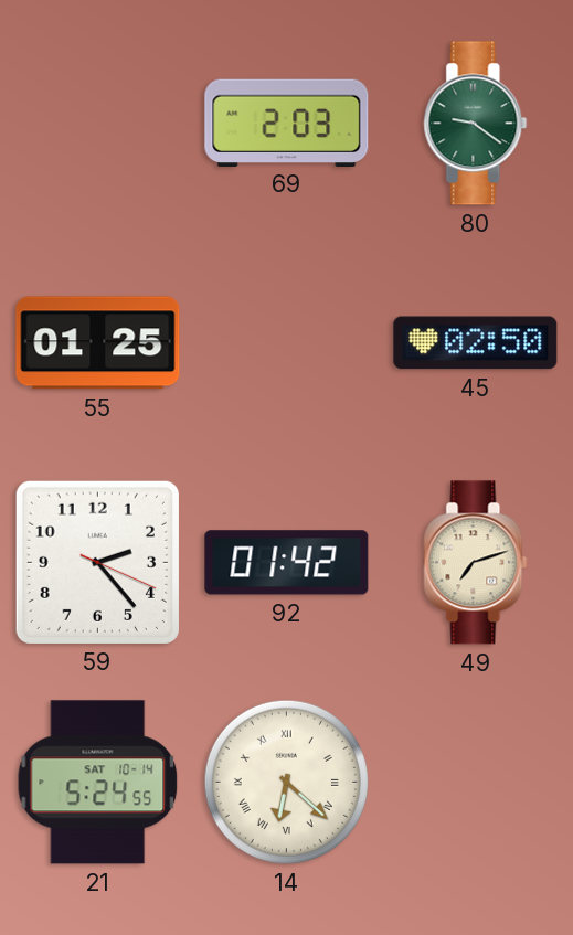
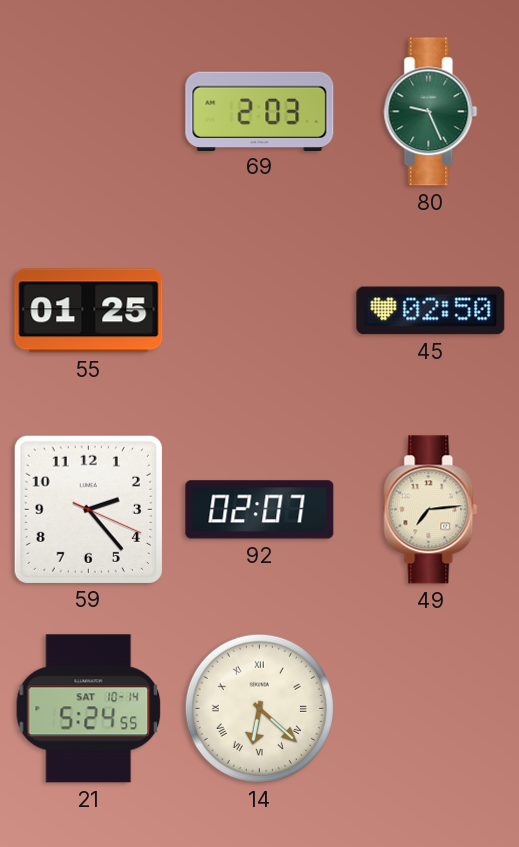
80: 9:21 -> 9:26
92: 01:42 -> 02:07
49: 7:12 -> 7:14
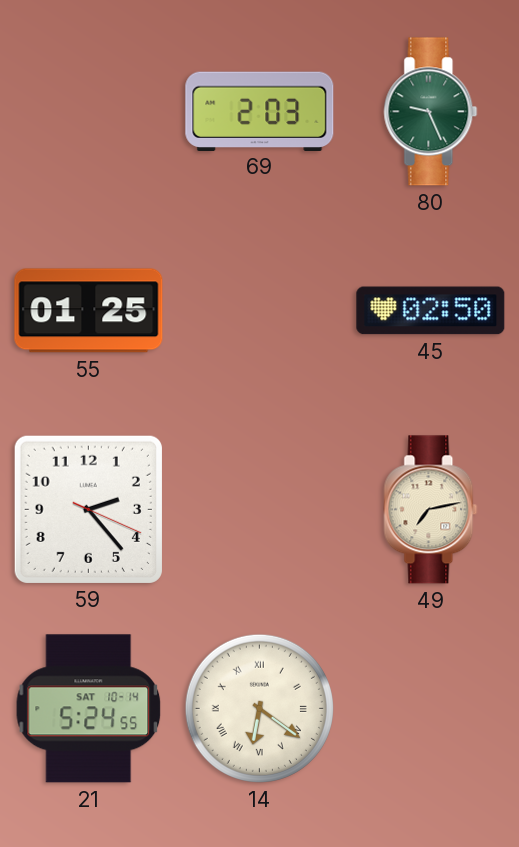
92: 02:07 -> none
49: 7:14 -> 7:13
14: 6:22 -> 6:21
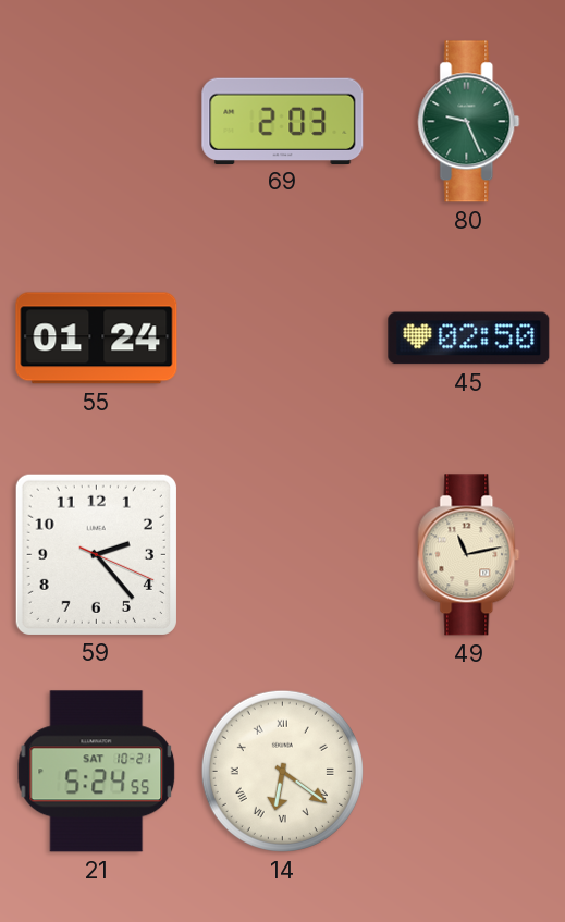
55: 01:25 -> 01:24
49: 7:13 -> 11:13
21 date: SAT 10-14 -> SAT 10-21
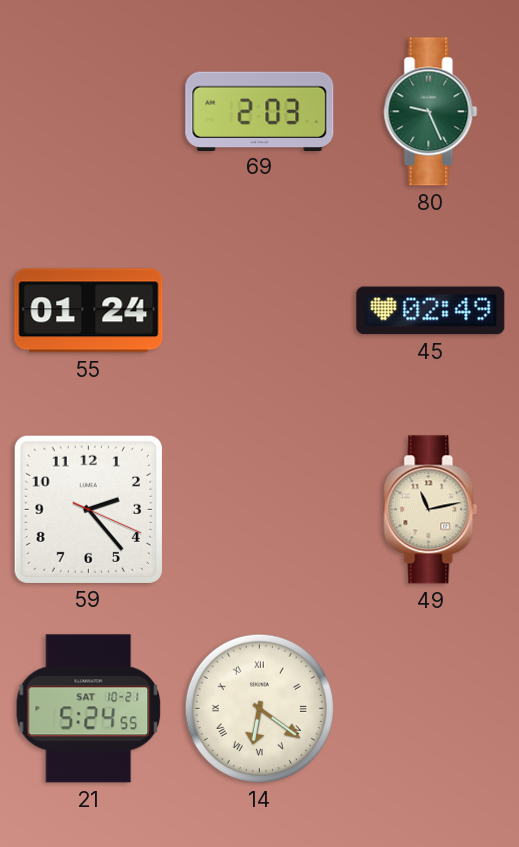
45: 02:50 -> 02:49
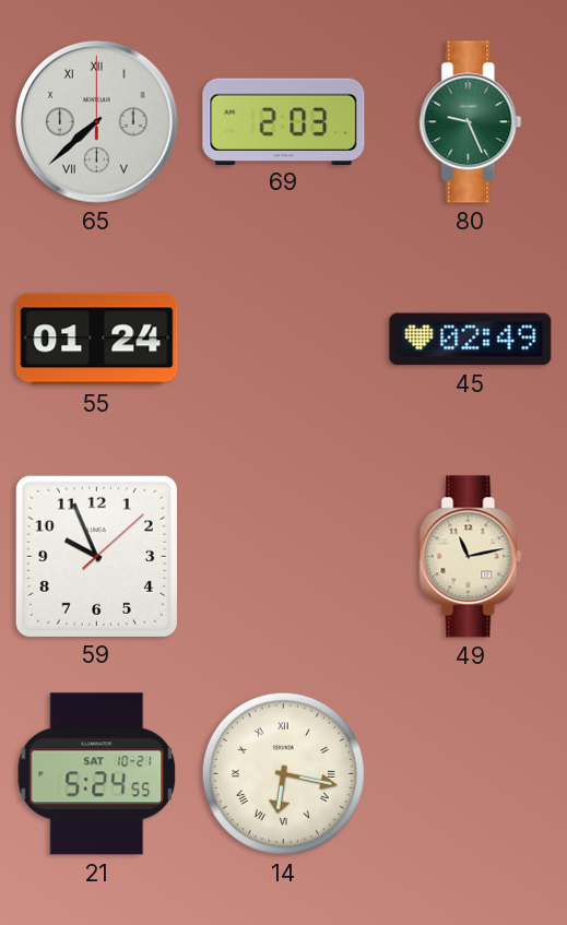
65: none -> 7:38
59: 2:23 -> 9:56
14: 6:21 -> 6:17
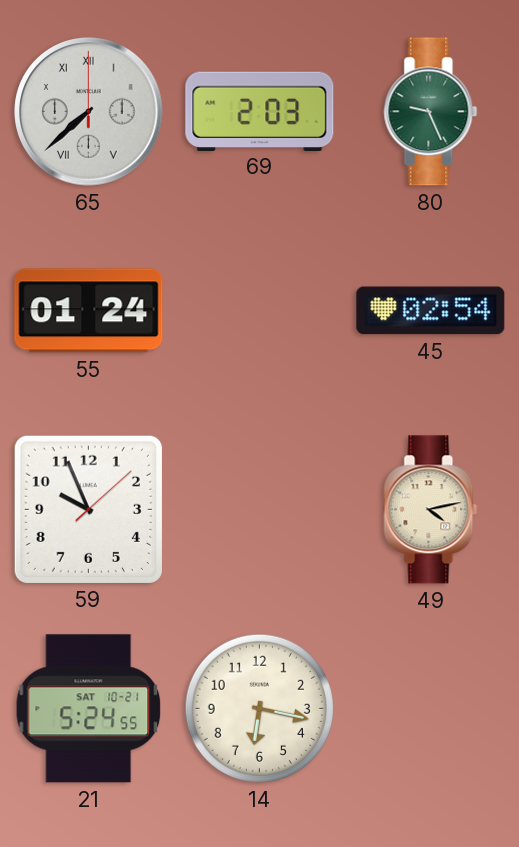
45: 02:49 -> 02:54
49: 11:13 -> 4:13
14 numerals: Roman -> Arabic
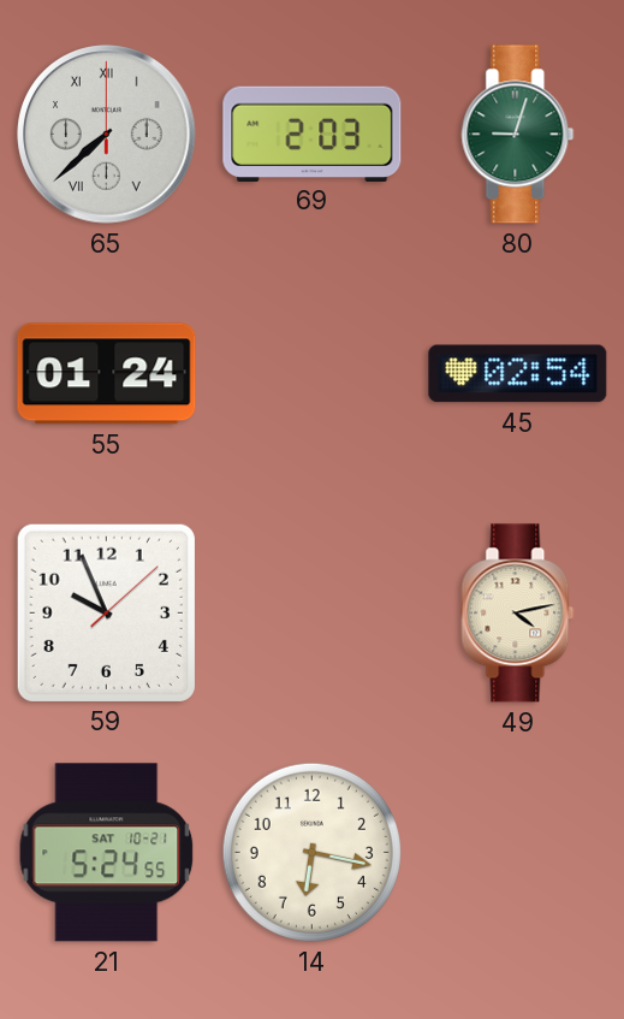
80: 9:26 -> 9:03
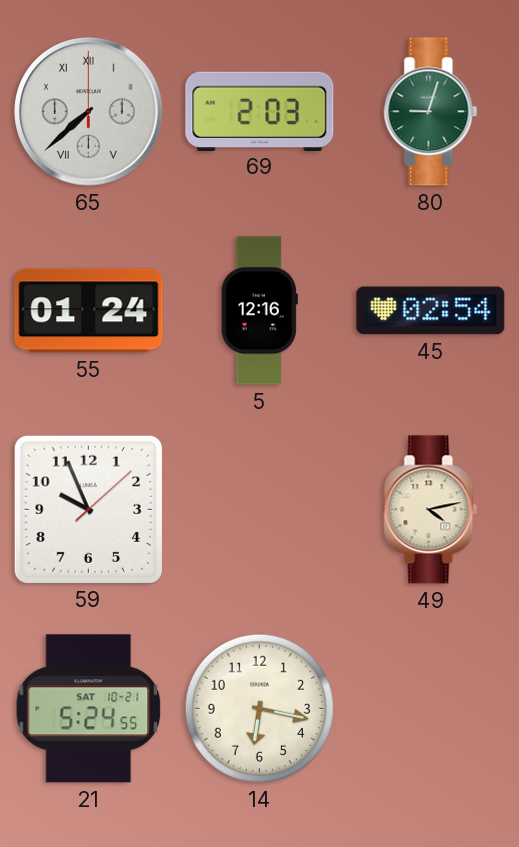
5: none -> 12:16
